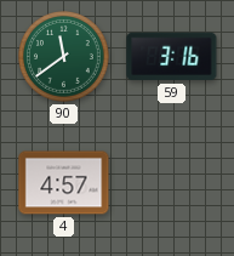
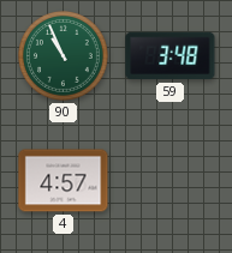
90: 11:39 -> 10:56
59: 3:16 -> 3:48
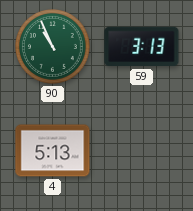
59: 3:48 -> 3:13
4: 4:57 -> 5:13
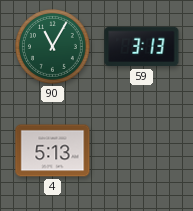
90: 10:56 -> 11:05
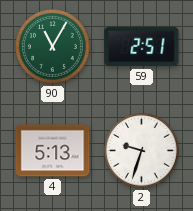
59: 3:13 -> 2:51
2: none -> 9:33
